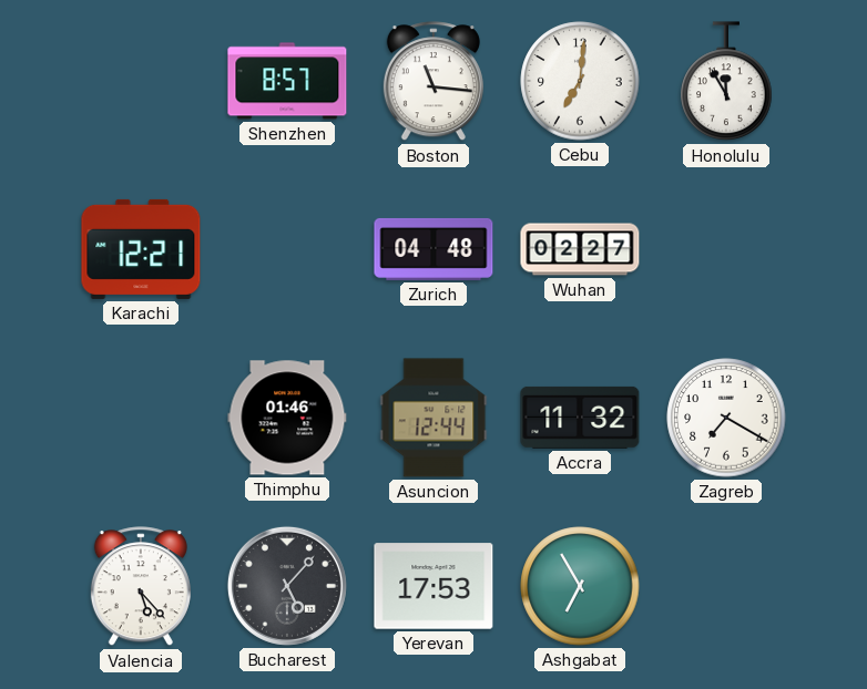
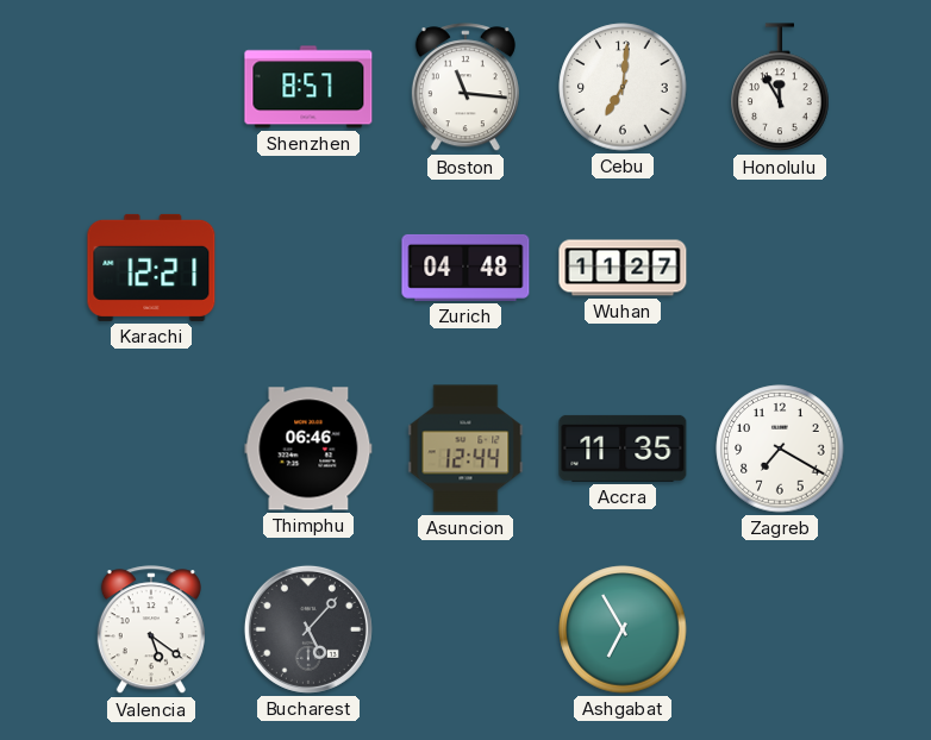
Wuhan: 02:27 -> 11:27
Thimphu: 01:46 -> 06:46
Accra: 11:32 -> 11:35
Valencia: 5:23 -> 5:21
Yerevan: 17:53 -> none
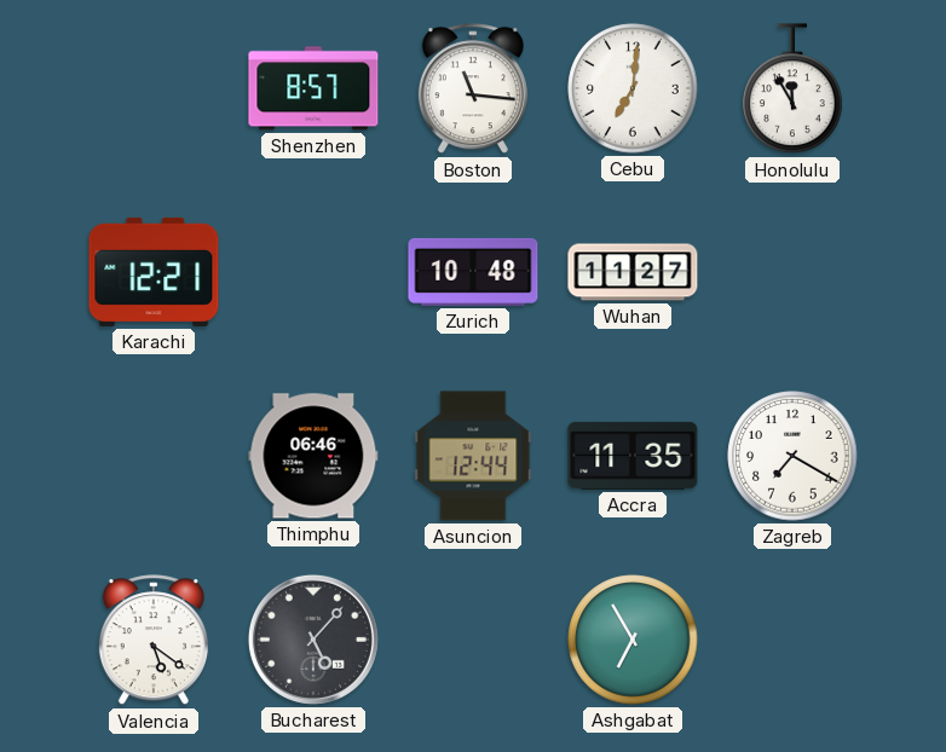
Zurich: 04:48 -> 10:48
